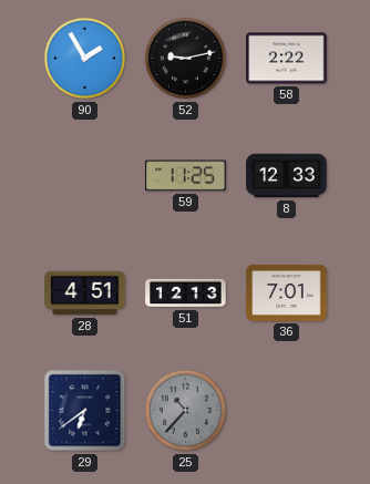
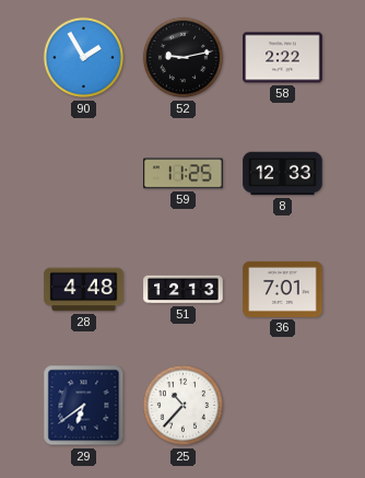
28: 4:51 -> 4:48
25 dial: grey -> white
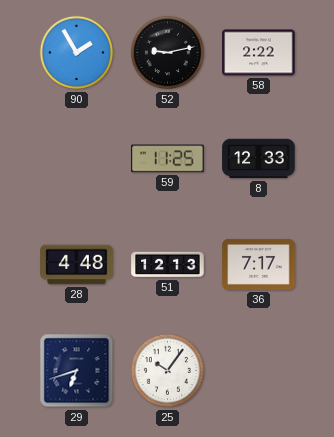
36: 7:01 -> 7:17
29: 6:39 -> 6:42
25: 10:37 -> 10:06
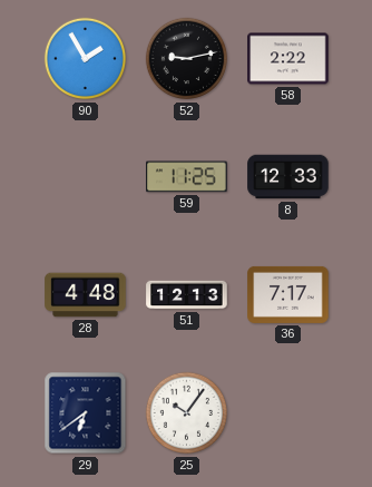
29: 6:42 -> 6:39
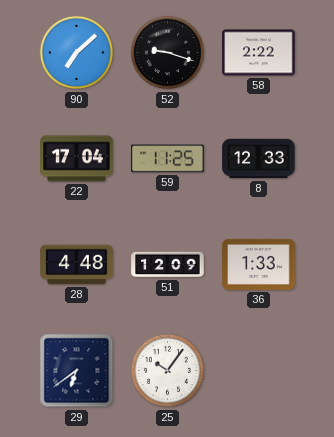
90: 1:55 -> 7:08
52: 9:13 -> 9:18
22: none -> 17:04
51: 12:13 -> 12:09
36: 7:17 -> 1:33
